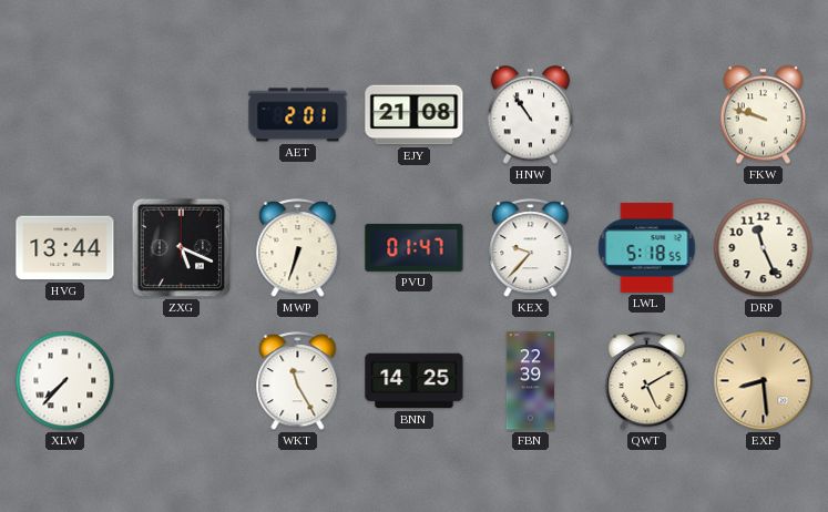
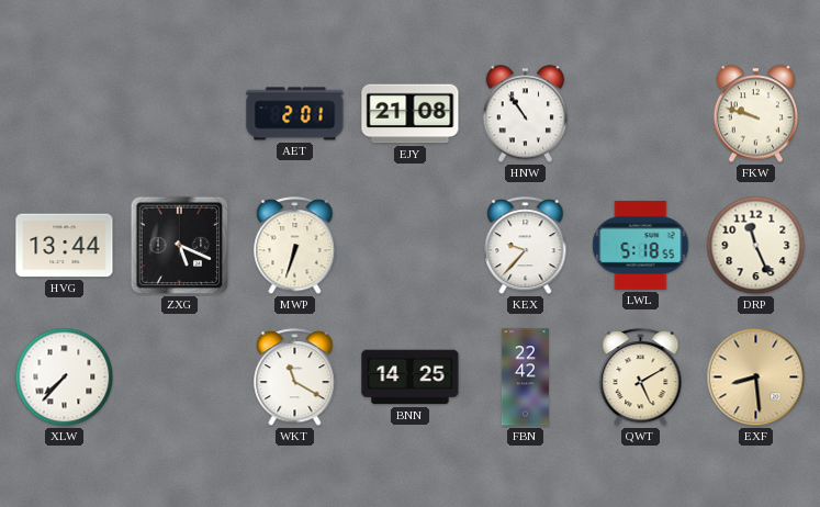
PVU: 01:47 -> none
WKT: 11:25 -> 11:20
FBN: 22:39 -> 22:42
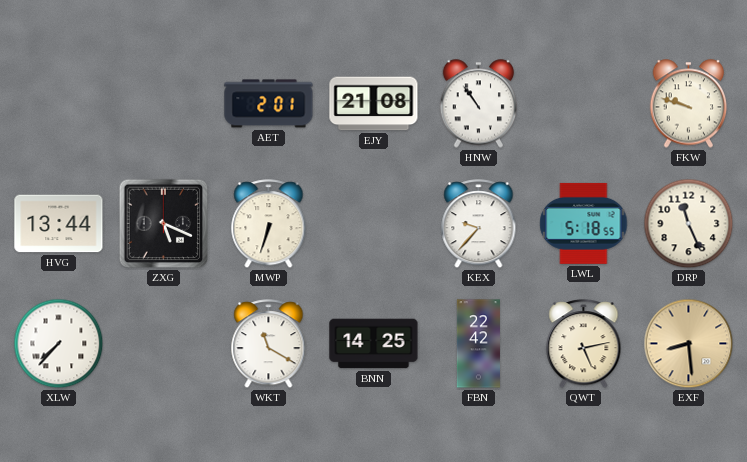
QWT: 5:10 -> 5:13
